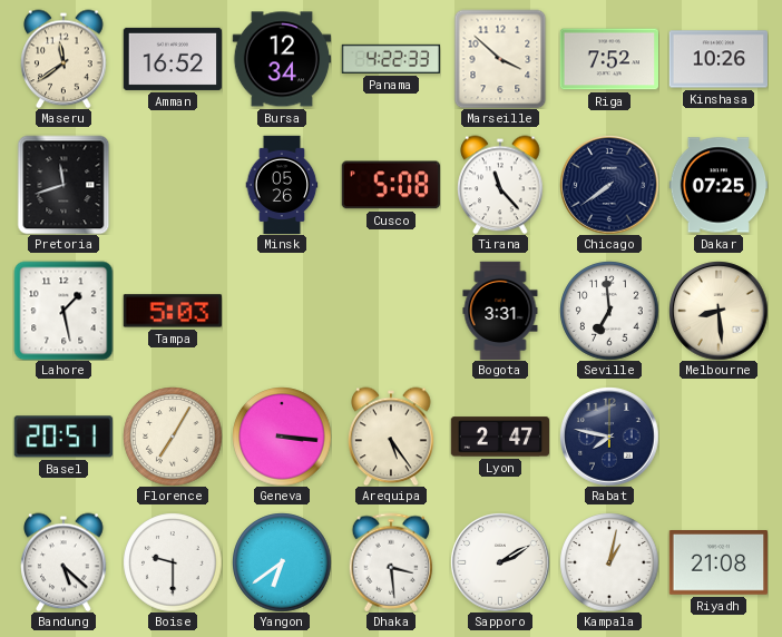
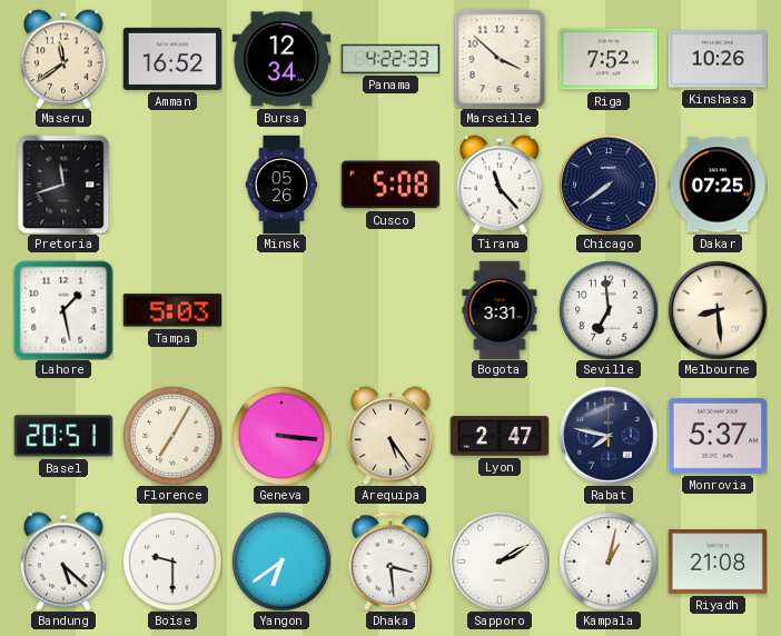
Monrovia: none -> 5:37
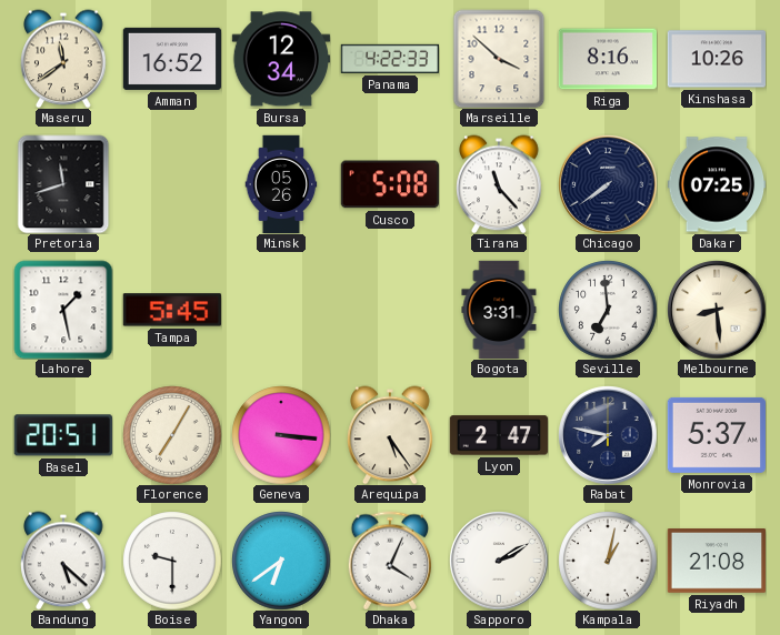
Riga: 7:52 -> 8:16
Tampa: 5:03 -> 5:45
Dhaka: 3:29 -> 4:04
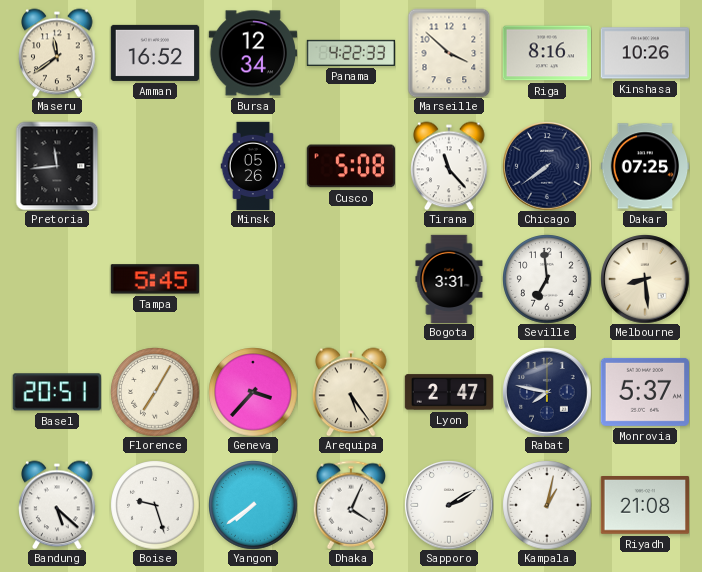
Pretoria: 11:42 -> 11:44
Lahore: 1:28 -> none
Geneva: 3:16 -> 3:37
Boise: 9:30 -> 9:27
Yangon: 6:39 -> 7:39
